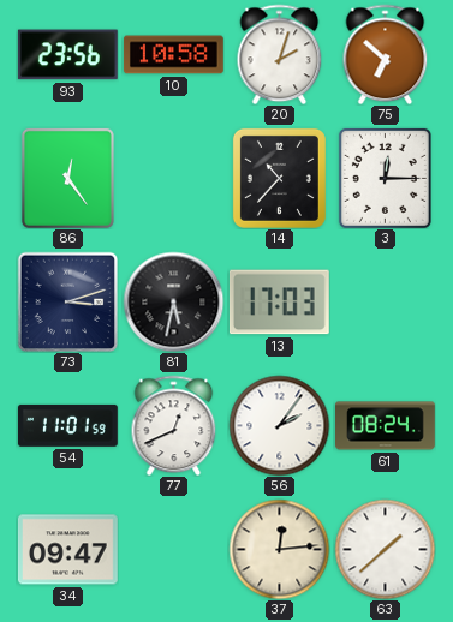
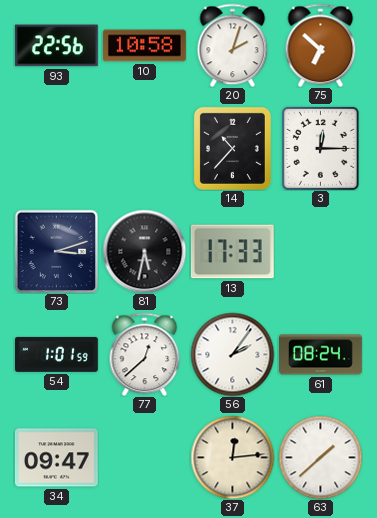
93: 23:56 -> 22:56
86: 12:24 -> none
13: 17:03 -> 17:33
54: 11:01 -> 1:01
77: 12:41 -> 12:38
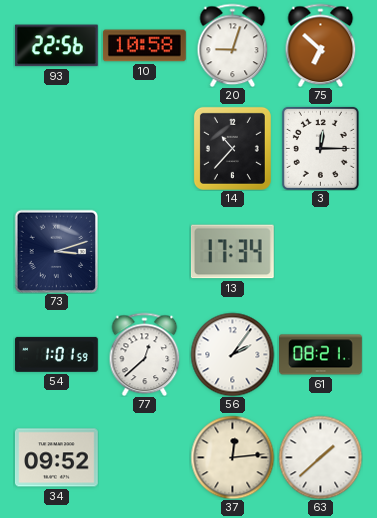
20: 2:03 -> 9:03
81: 5:32 -> none
13: 17:33 -> 17:34
61: 08:24 -> 08:21
34: 09:47 -> 09:52
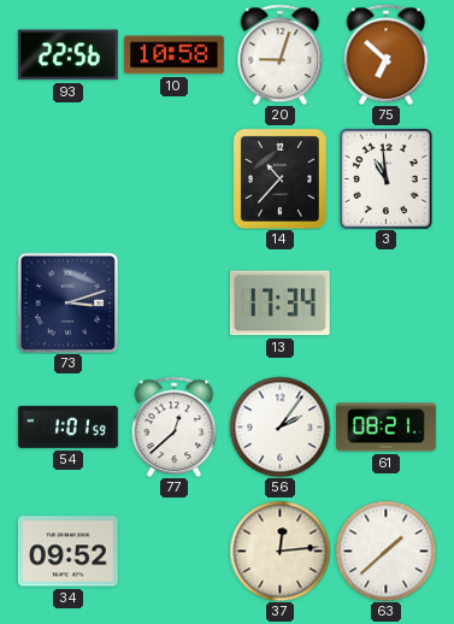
3: 12:15 -> 10:59
